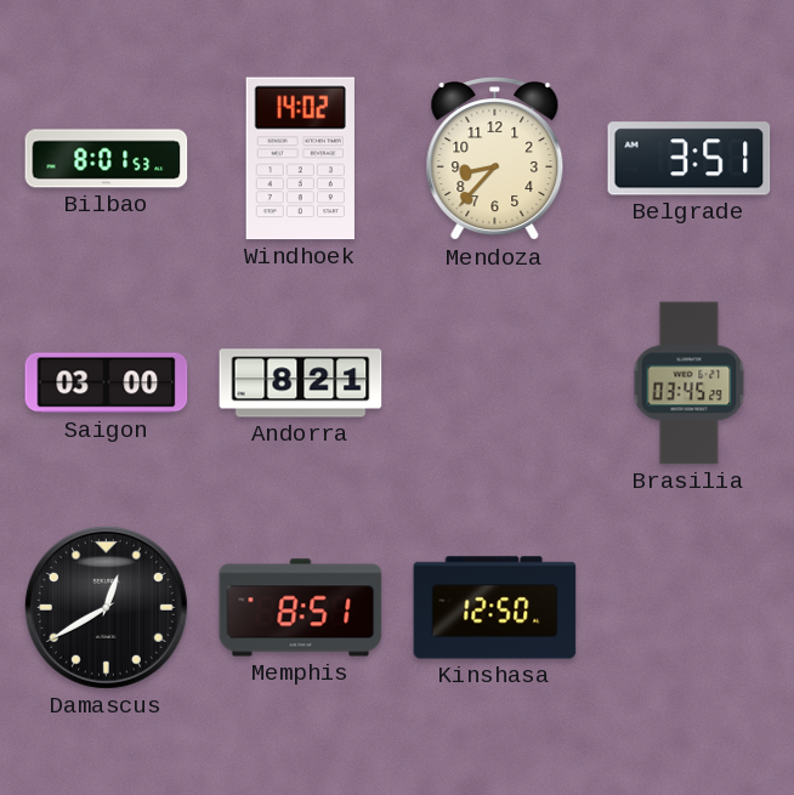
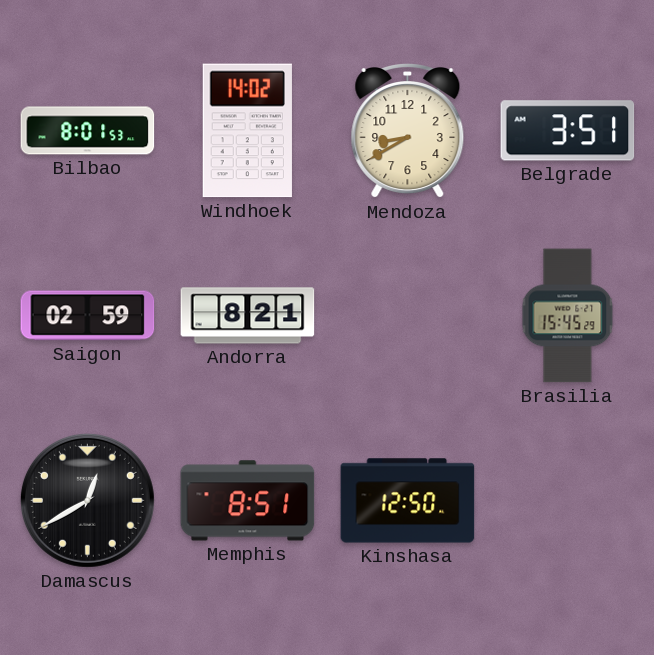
Mendoza: 8:37 -> 8:40
Saigon: 03:00 -> 02:59
Brasilia: 03:45 -> 15:45
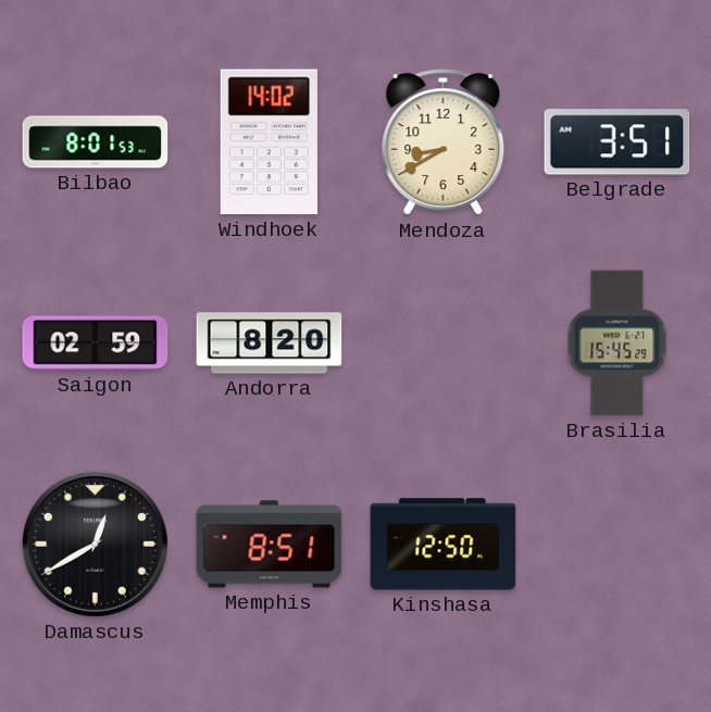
Andorra: 8:21 -> 8:20
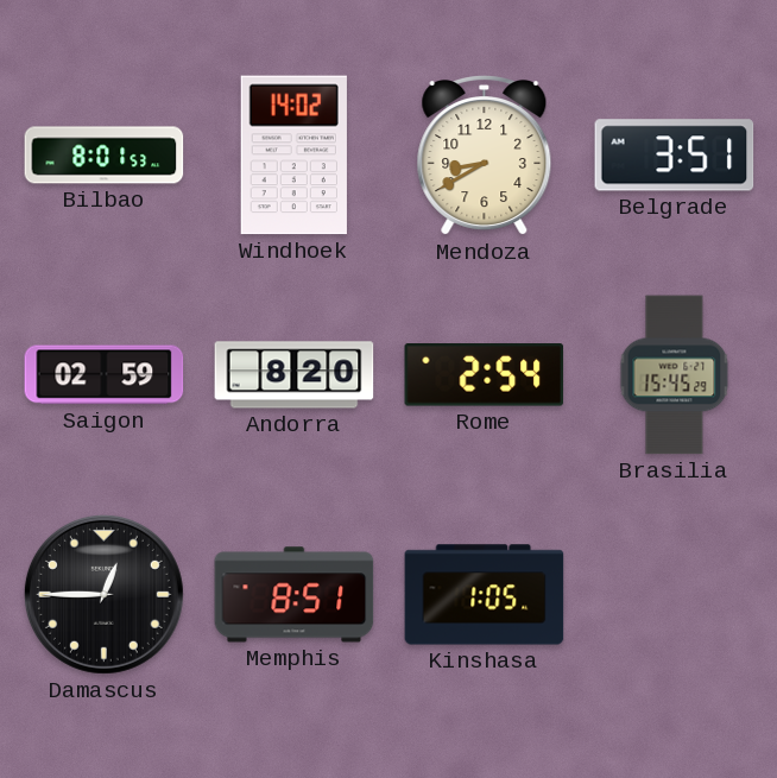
Rome: none -> 2:54
Damascus: 12:40 -> 12:45
Kinshasa: 12:50 -> 1:05
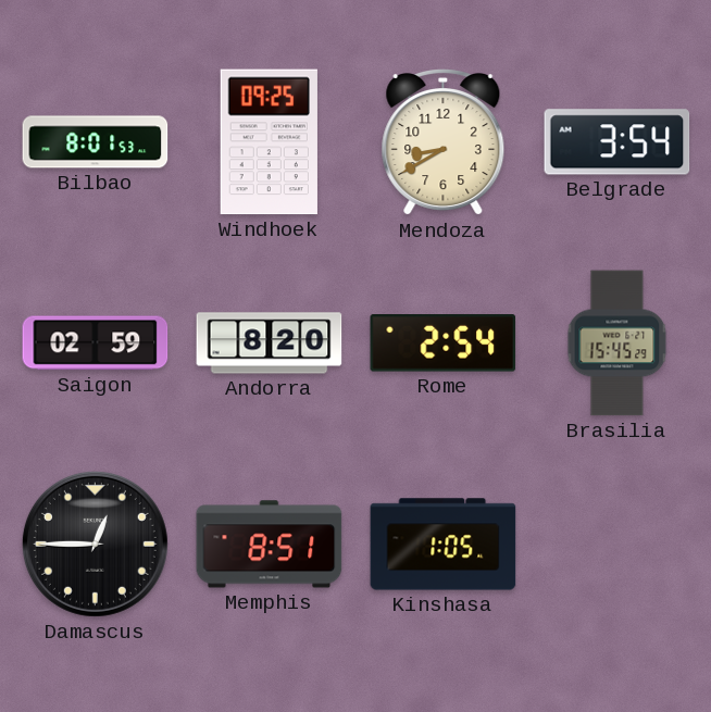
Windhoek: 14:02 -> 09:25
Belgrade: 3:51 -> 3:54
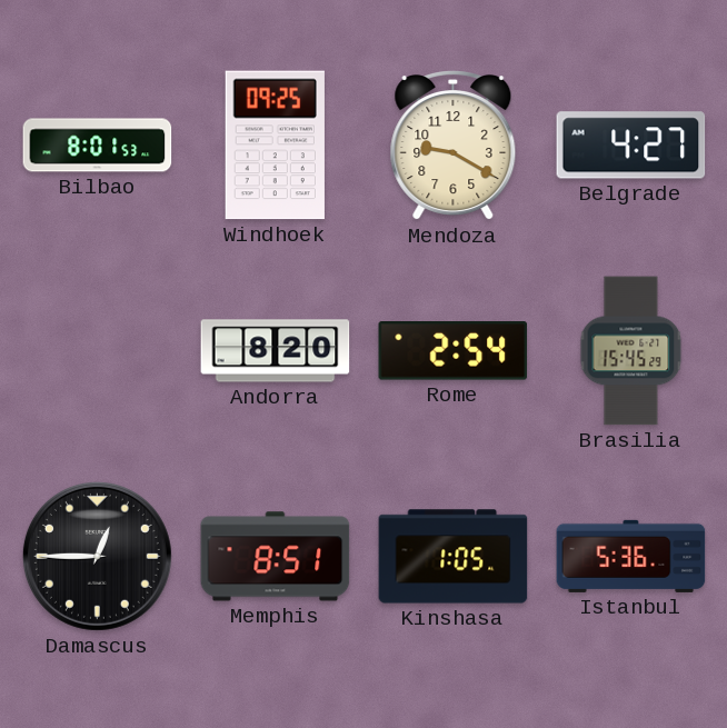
Mendoza: 8:40 -> 9:20
Belgrade: 3:54 -> 4:27
Saigon: 02:59 -> none
Istanbul: none -> 5:36
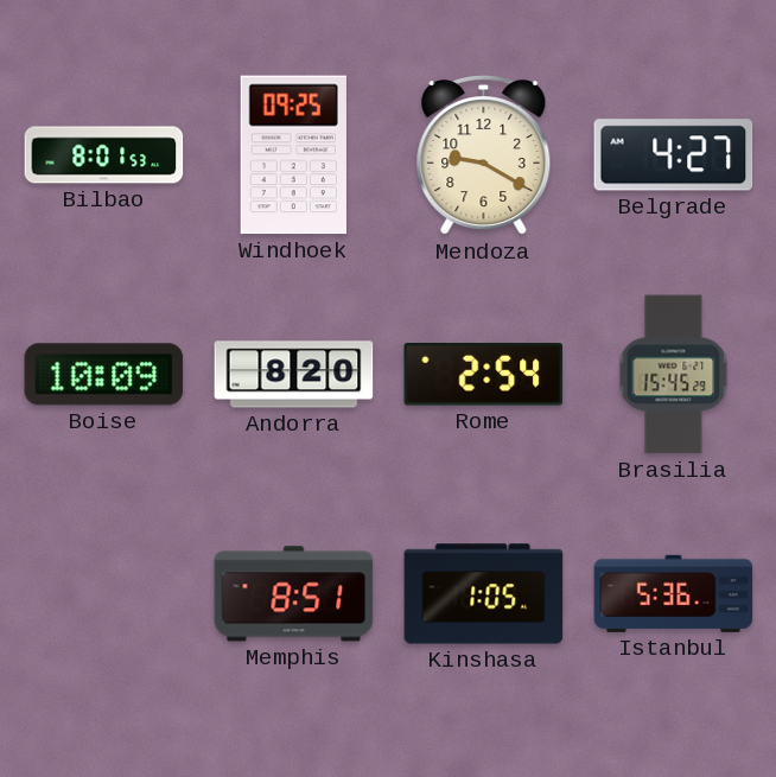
Boise: none -> 10:09
Damascus: 12:45 -> none
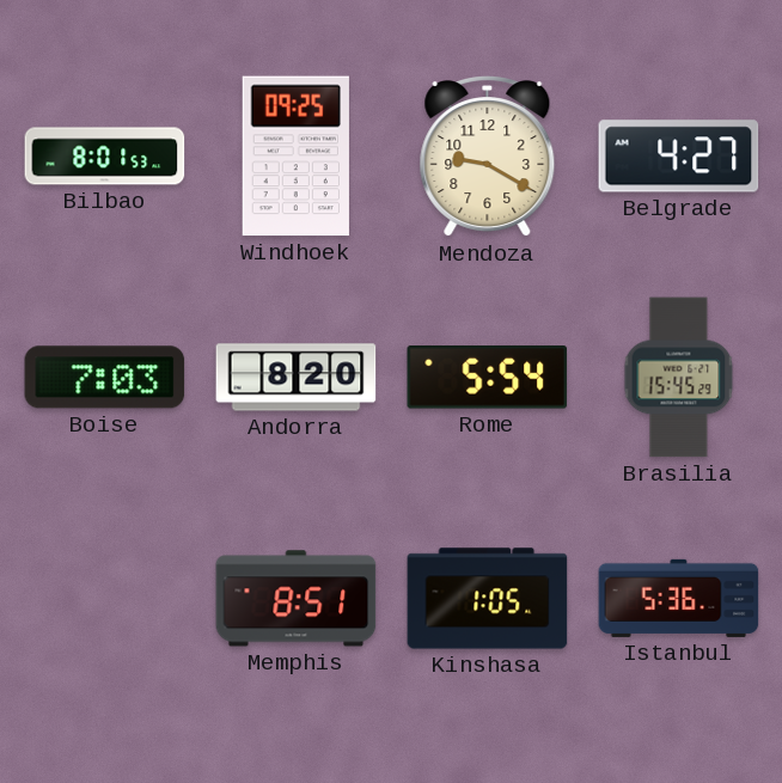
Boise: 10:09 -> 7:03
Rome: 2:54 -> 5:54
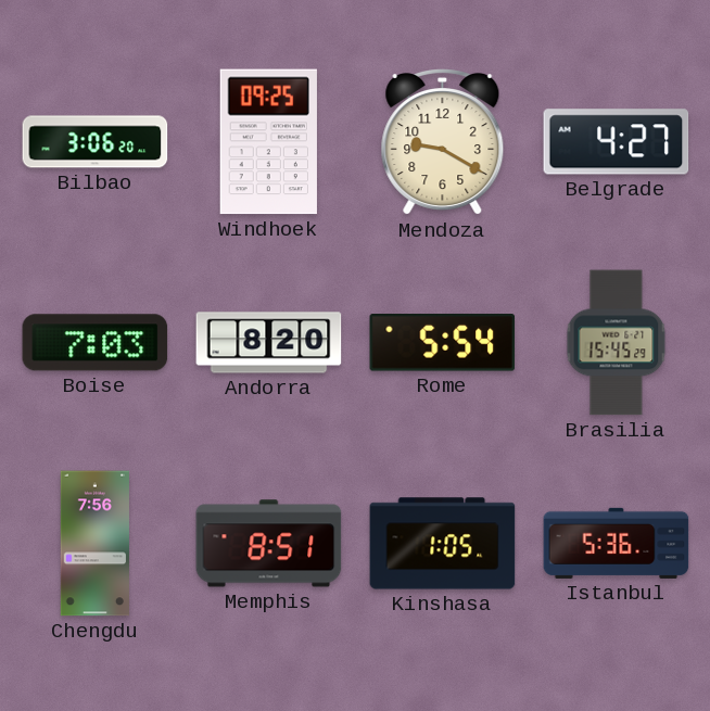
Bilbao: 8:01 -> 3:06
Chengdu: none -> 7:56
